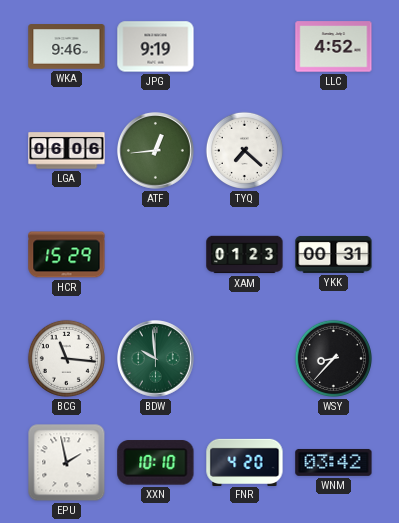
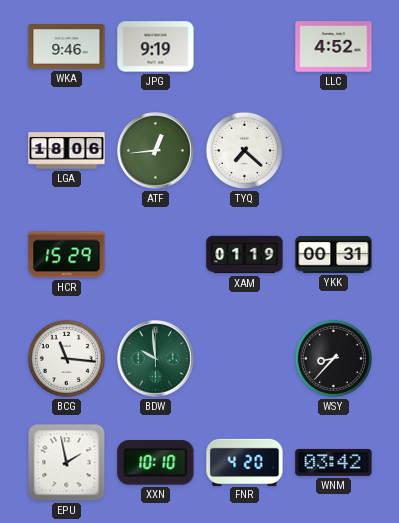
LGA: 06:06 -> 18:06
XAM: 01:23 -> 01:19
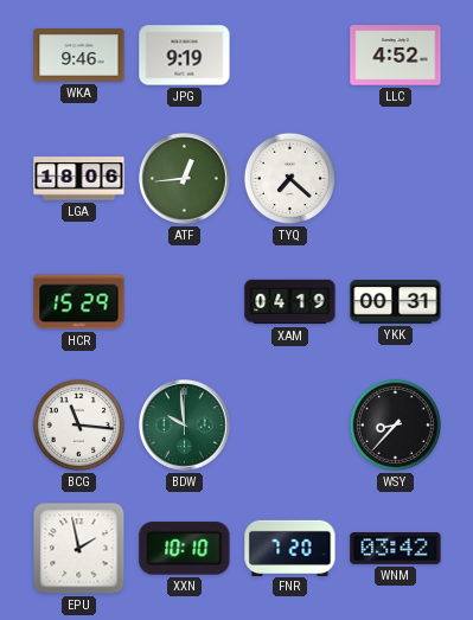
XAM: 01:19 -> 04:19
FNR: 4:20 -> 7:20
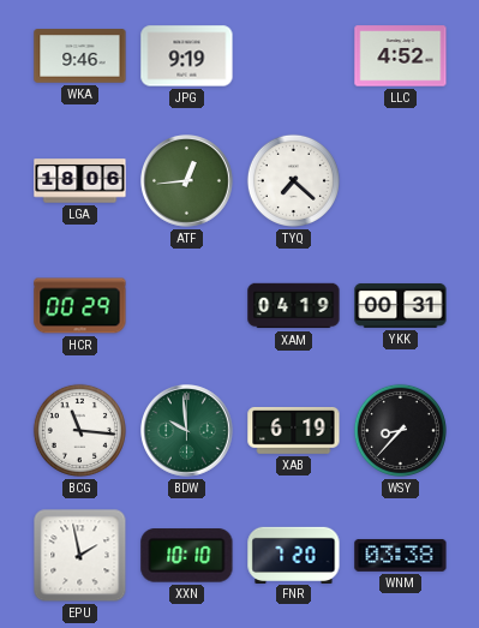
HCR: 15:29 -> 00:29
XAB: none -> 6:19
WNM: 03:42 -> 03:38
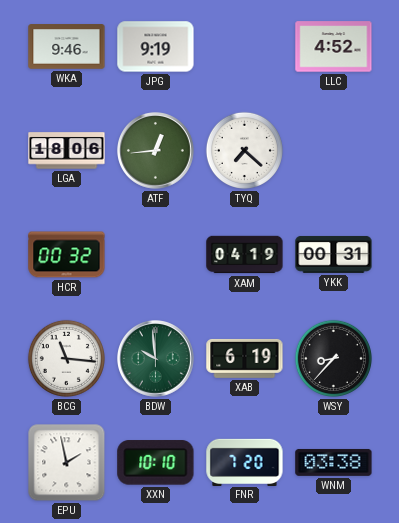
HCR: 00:29 -> 00:32
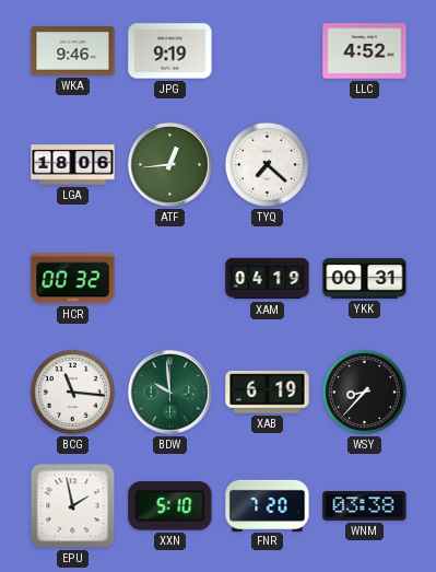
XXN: 10:10 -> 5:10
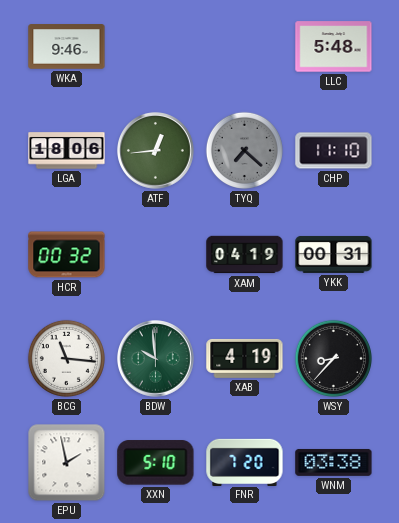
JPG: 9:19 -> none
LLC: 4:52 -> 5:48
TYQ dial: white -> grey
CHP: none -> 11:10
XAB: 6:19 -> 4:19
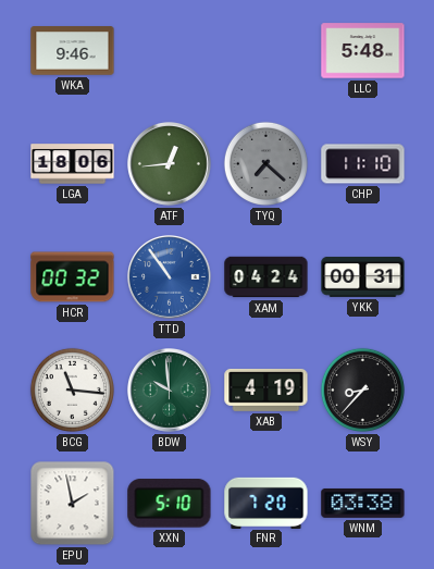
TTD: none -> 10:54
XAM: 04:19 -> 04:24
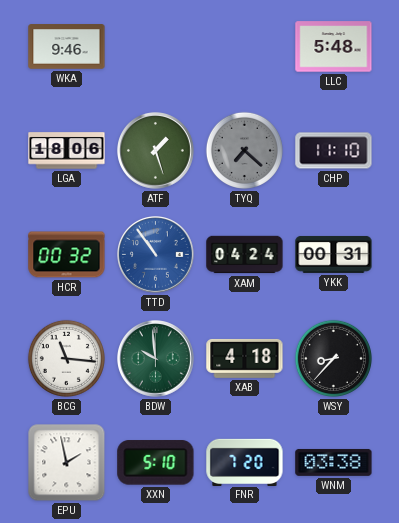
ATF: 12:44 -> 1:27
XAB: 4:19 -> 4:18
